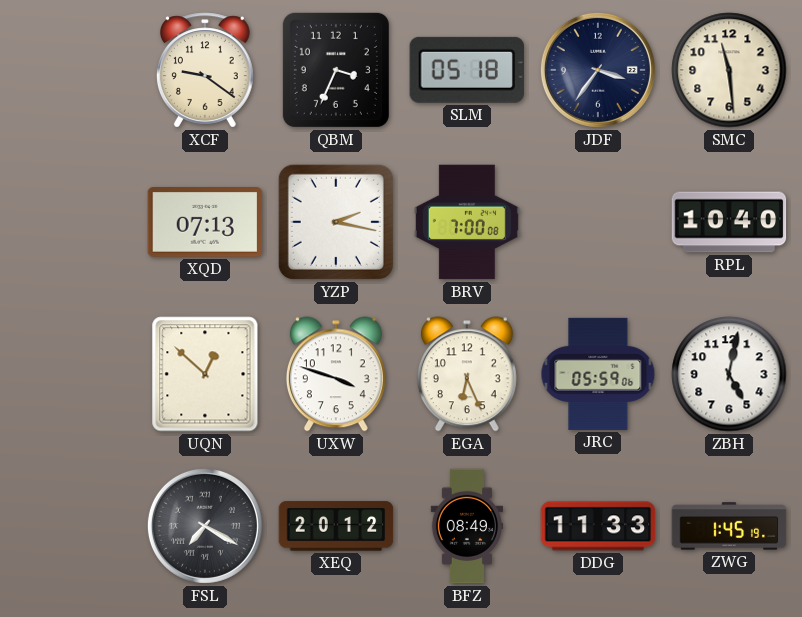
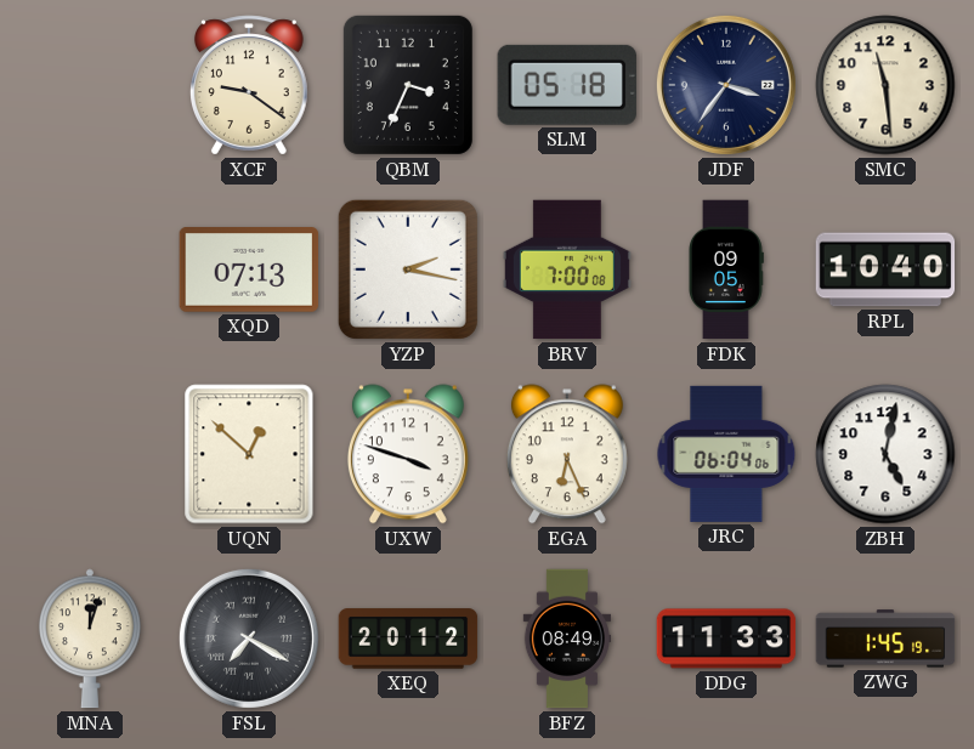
FDK: none -> 09:05
JRC: 05:59 -> 06:04
MNA: none -> 12:03
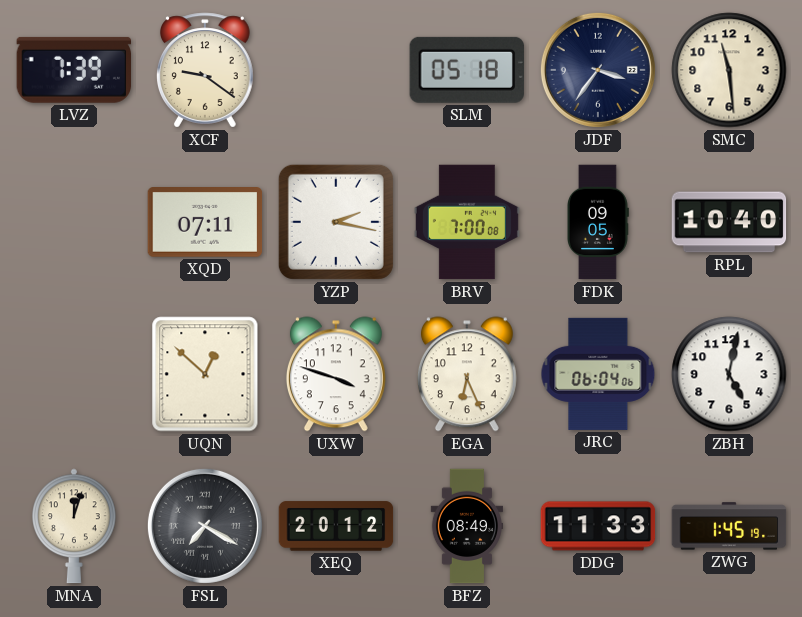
LVZ: none -> 7:39
QBM: 3:34 -> none
XQD: 07:13 -> 07:11
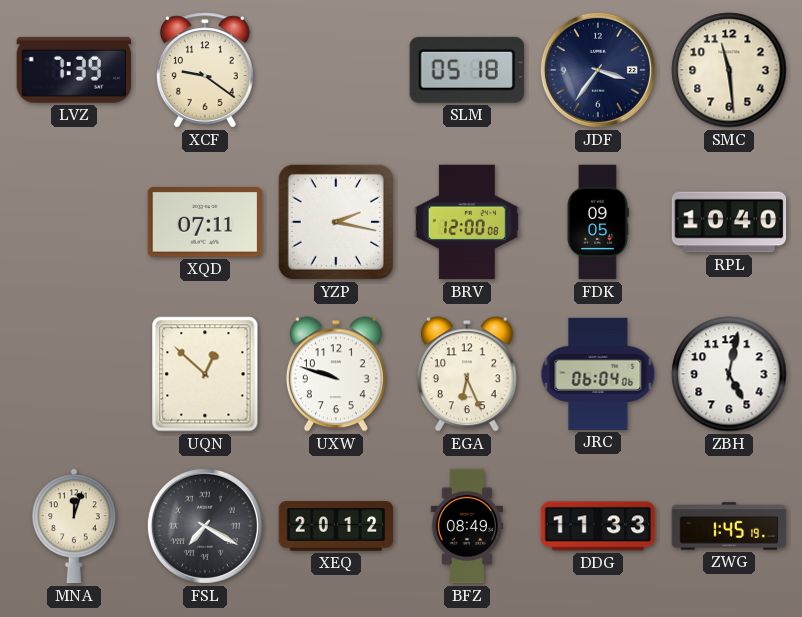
BRV: 7:00 -> 12:00
UXW: 3:48 -> 9:48
